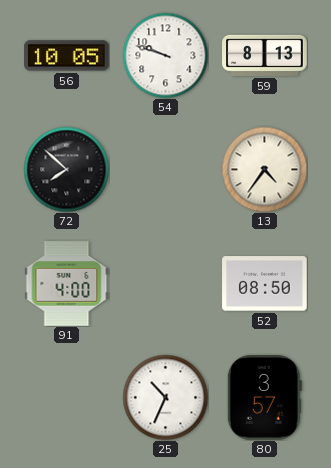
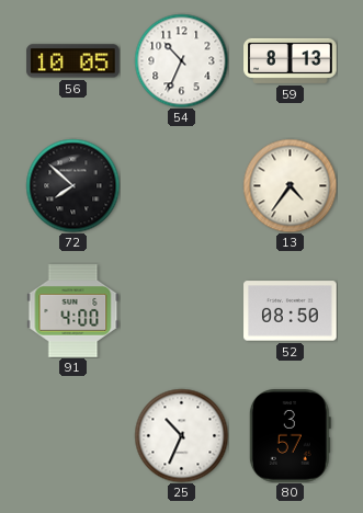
54: 9:48 -> 10:34
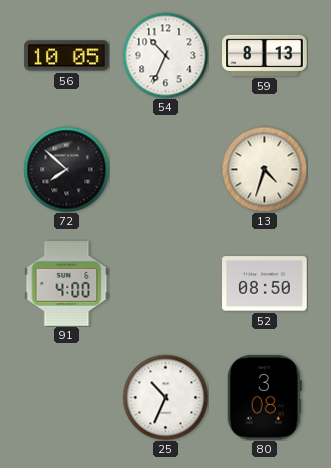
13: 4:36 -> 4:33
80: 3:57 -> 3:08
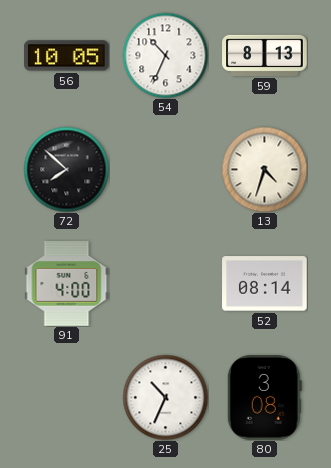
52: 08:50 -> 08:14
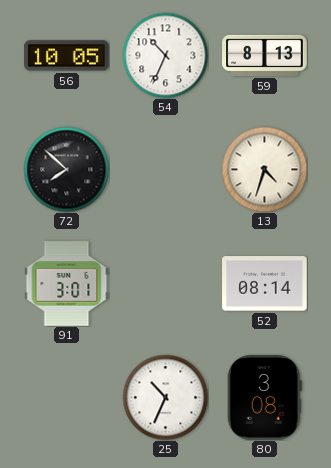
91: 4:00 -> 3:01
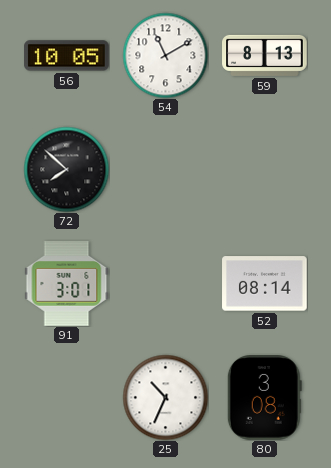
54: 10:34 -> 11:10
13: 4:33 -> none
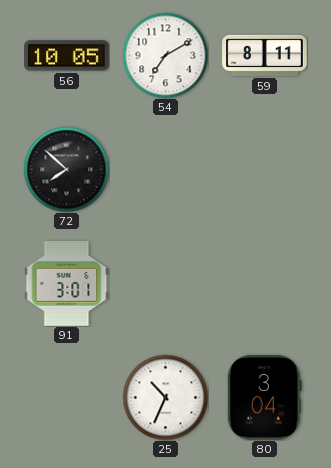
54: 11:10 -> 7:10
59: 8:13 -> 8:11
52: 08:14 -> none
80: 3:08 -> 3:04
